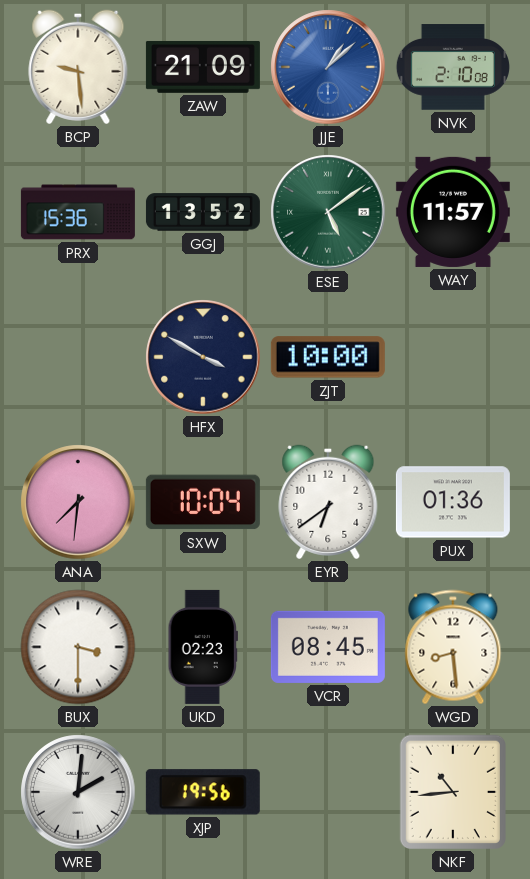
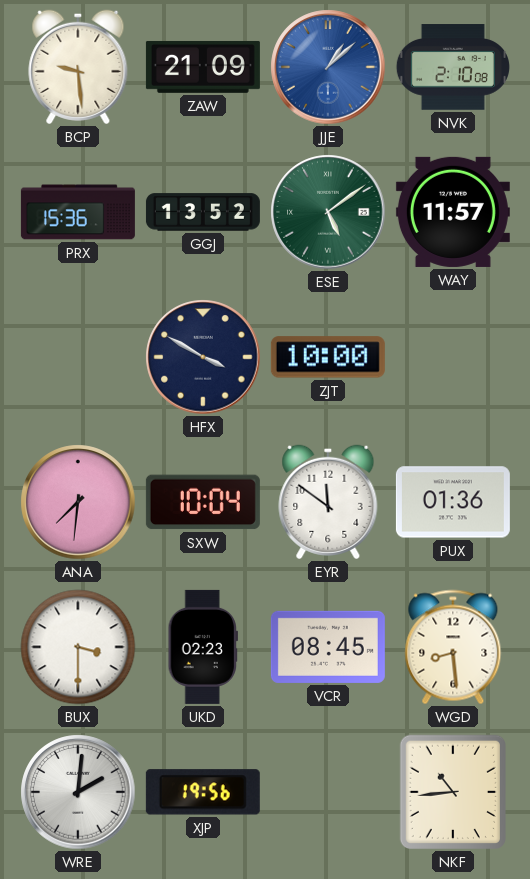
EYR: 6:39 -> 11:51
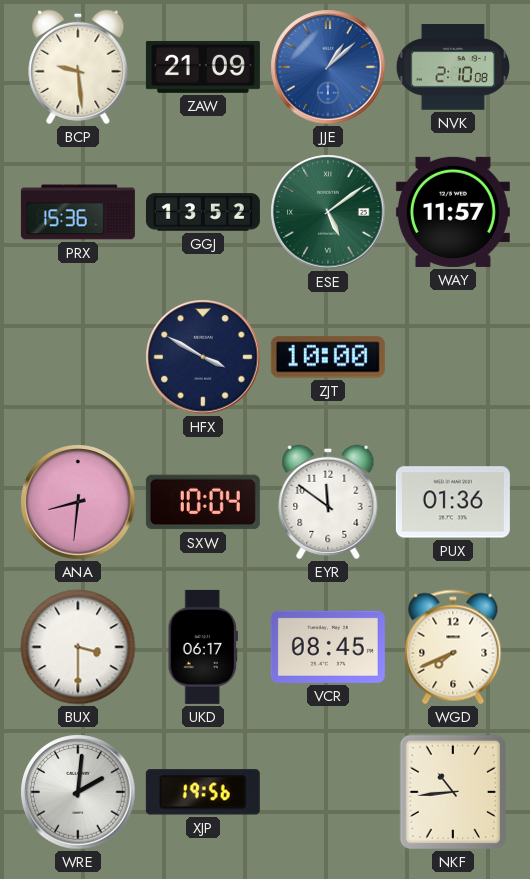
ANA: 7:31 -> 8:31
UKD: 02:23 -> 06:17
WGD: 8:29 -> 7:41
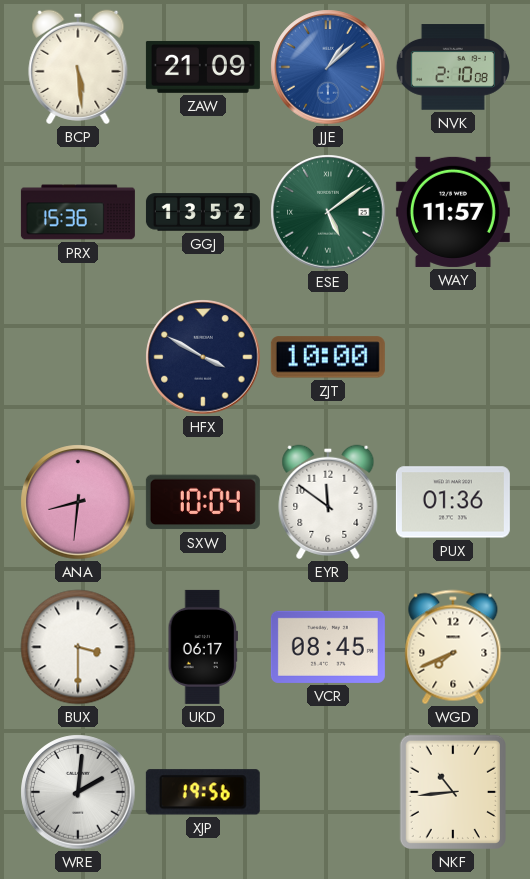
BCP: 9:29 -> 5:29
